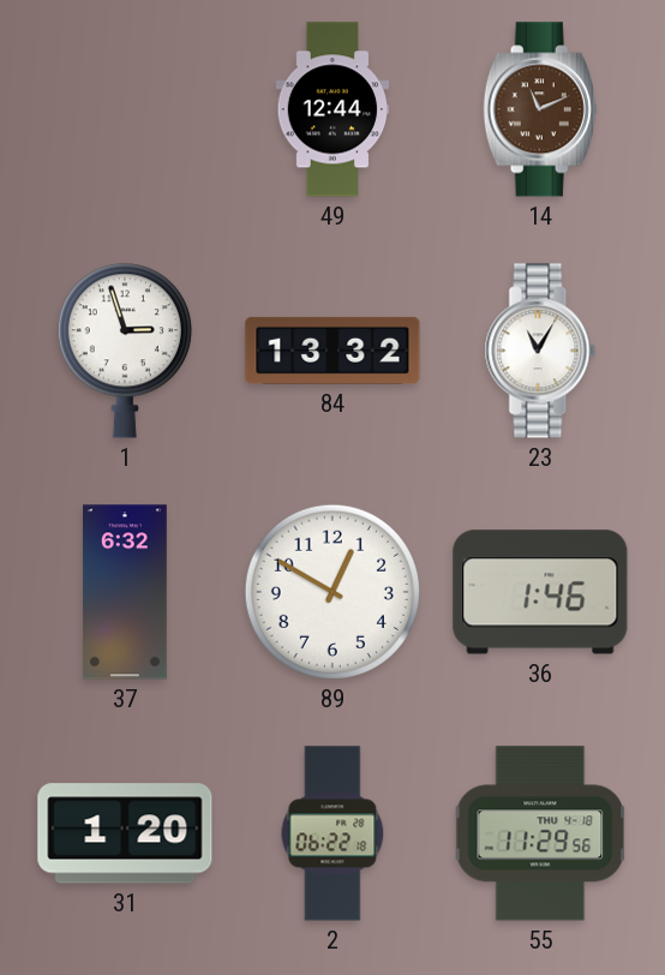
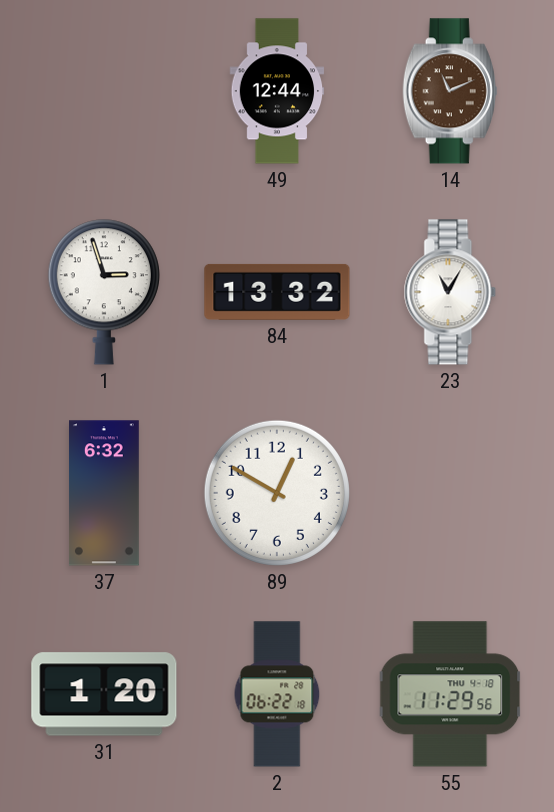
36: 1:46 -> none
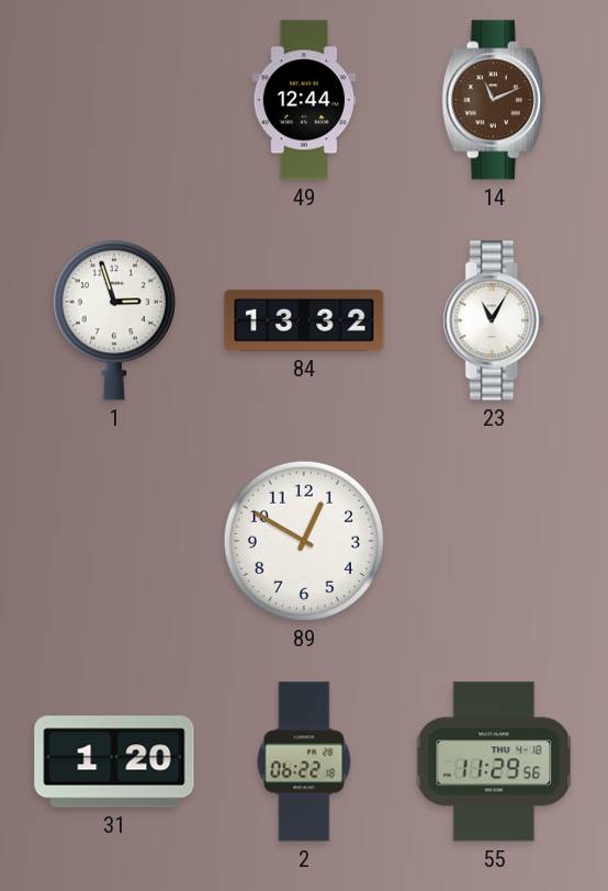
37: 6:32 -> none
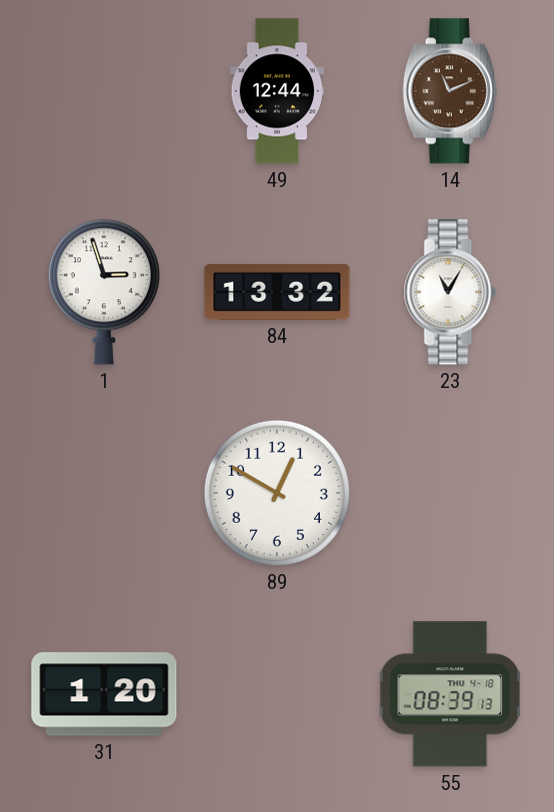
2: 06:22 -> none
55: 11:29 -> 08:39
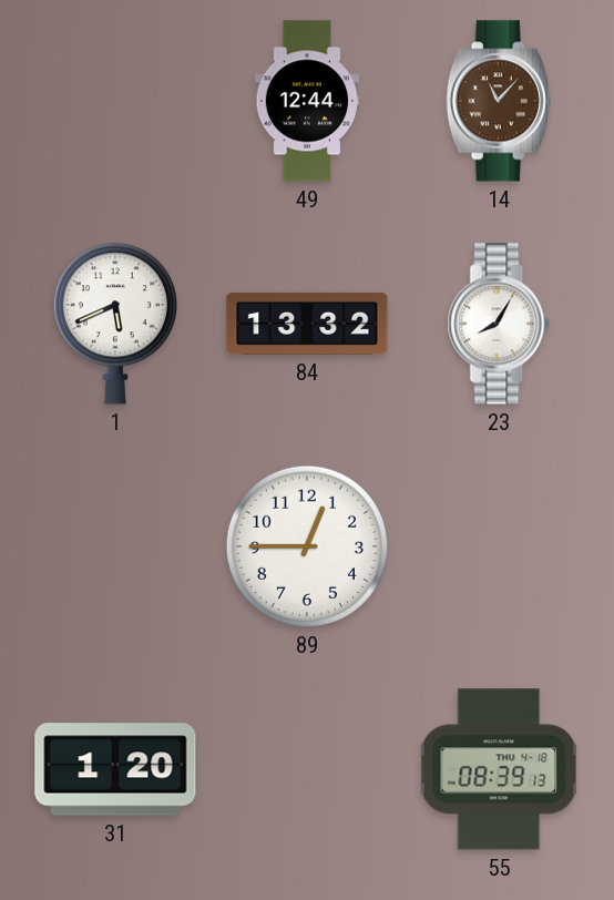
14: 11:11 -> 11:07
1: 2:57 -> 5:41
23: 11:05 -> 8:05
89: 12:50 -> 12:45
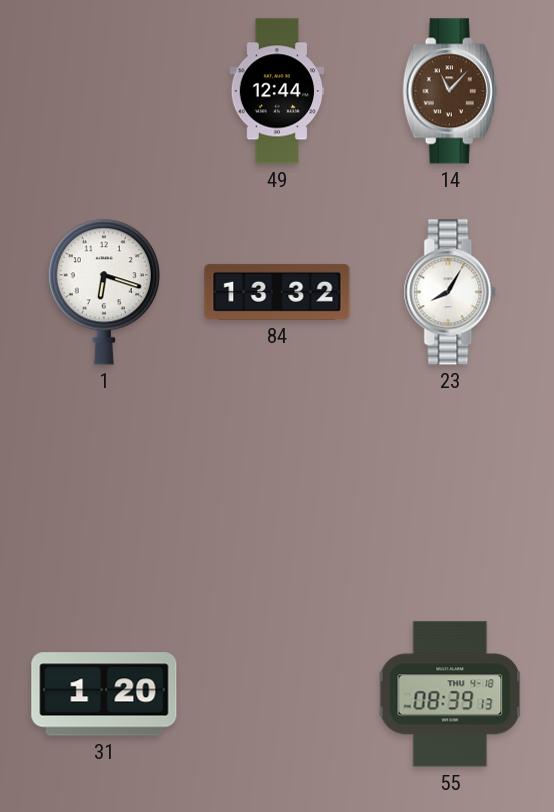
1: 5:41 -> 6:18
89: 12:45 -> none
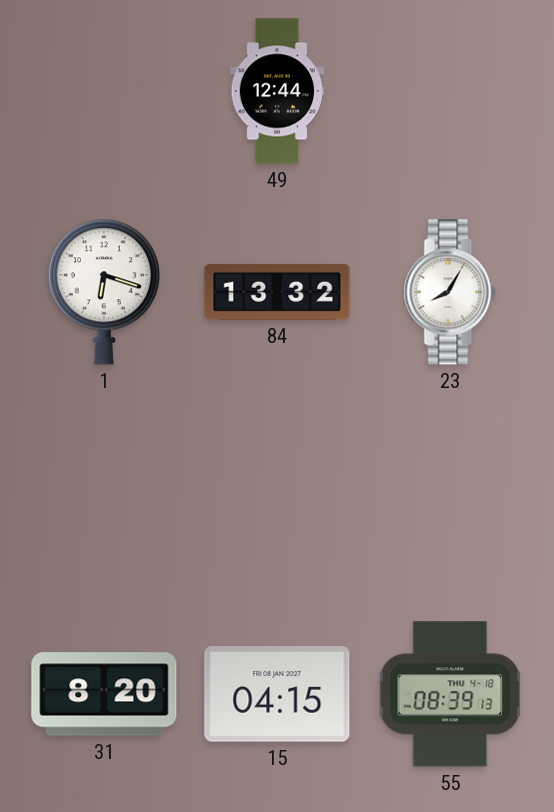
14: 11:07 -> none
31: 1:20 -> 8:20
15: none -> 04:15
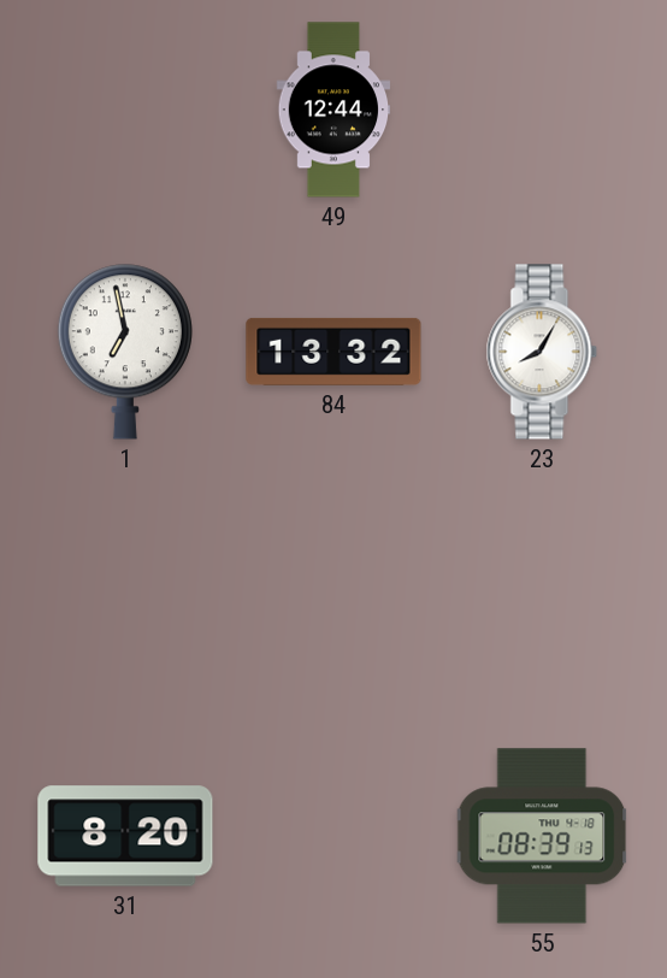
1: 6:18 -> 6:58
15: 04:15 -> none
